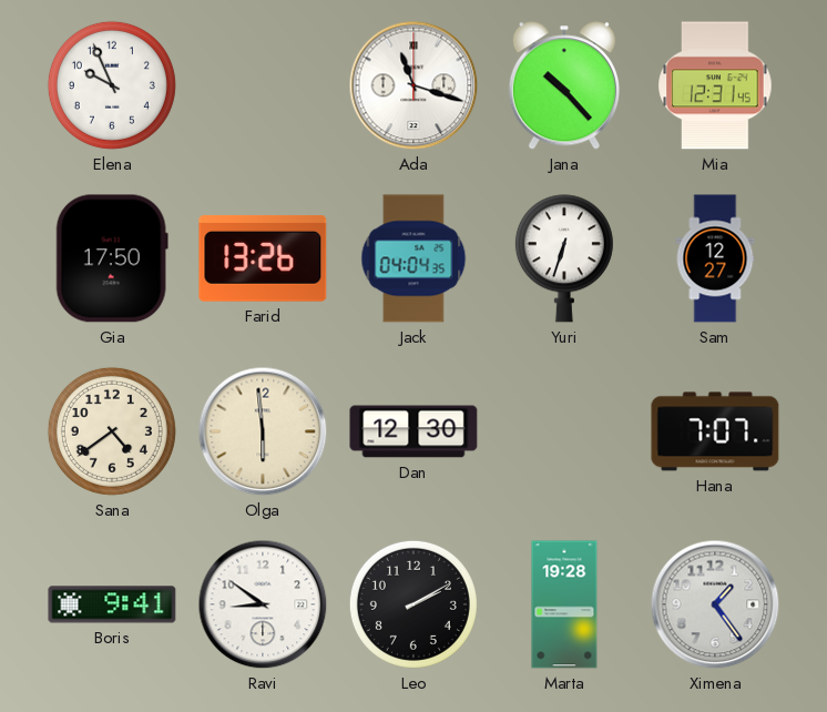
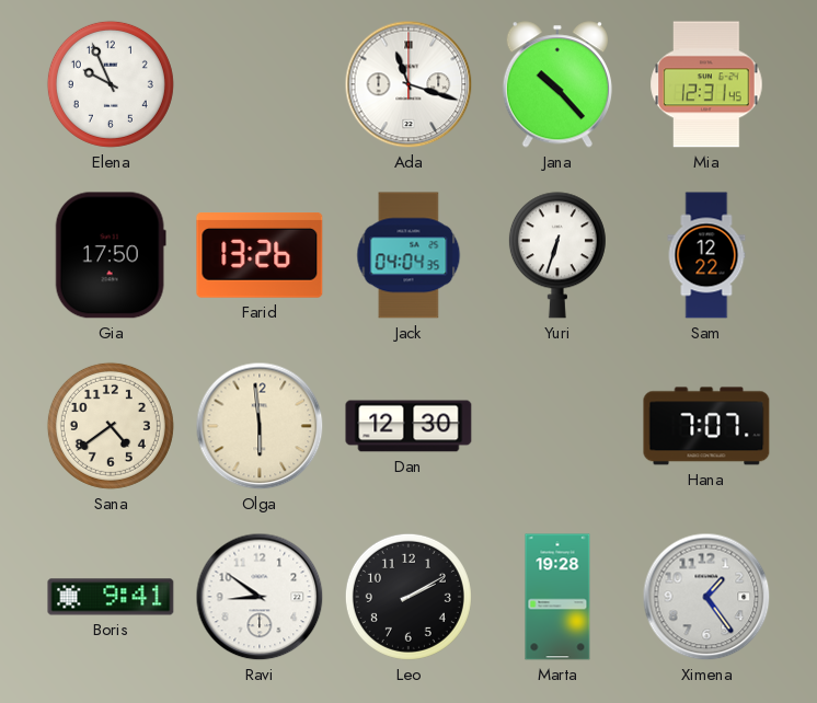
Sam: 12:27 -> 12:22
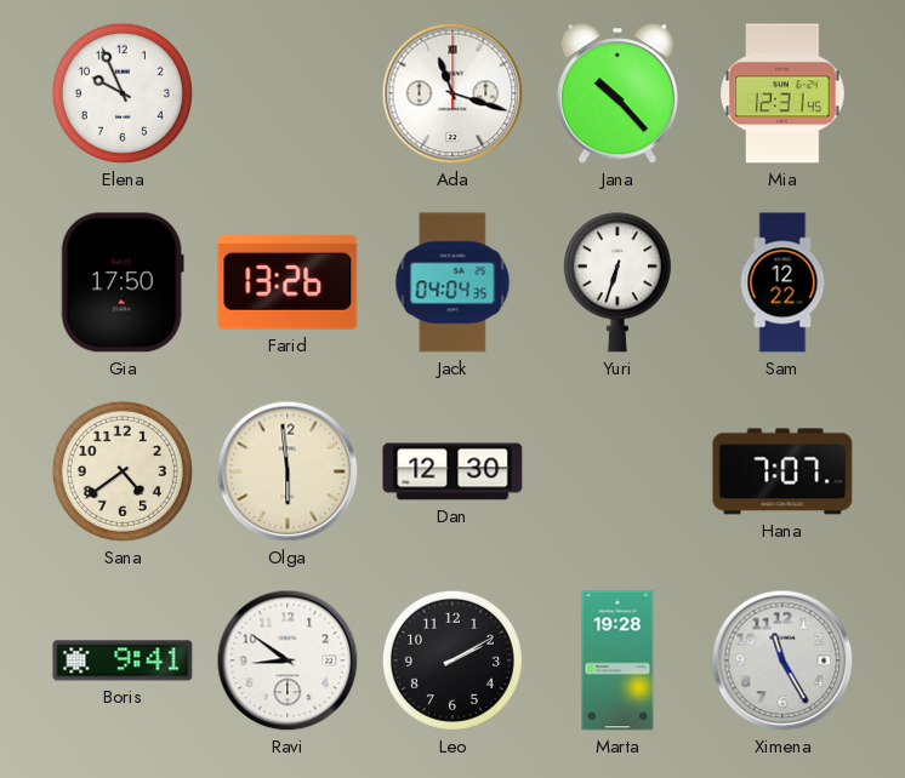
Ximena: 1:24 -> 11:25
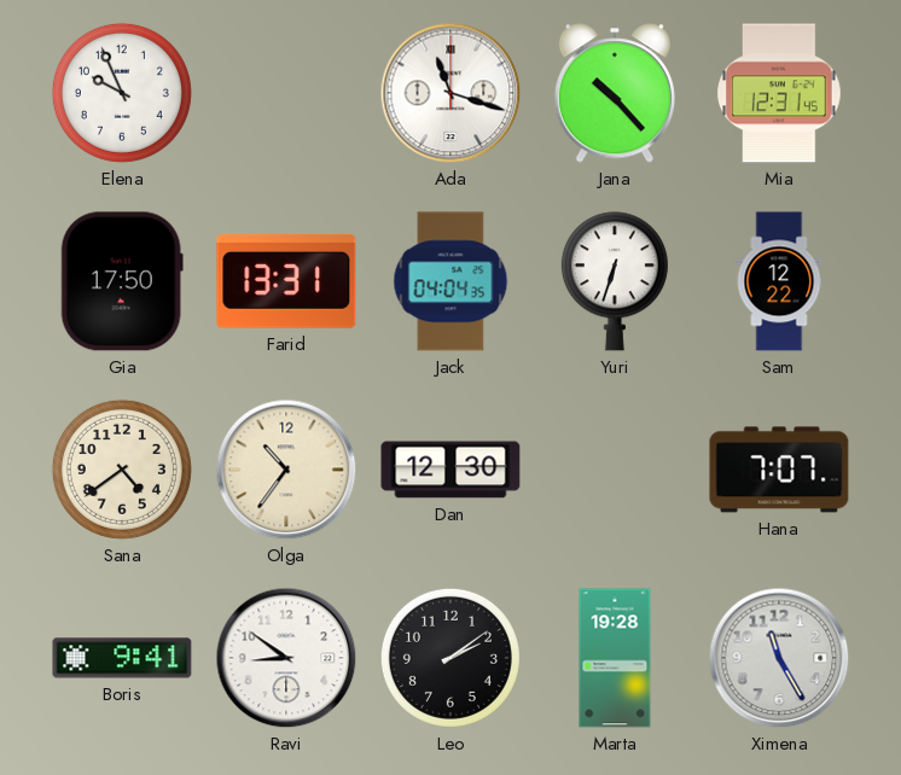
Farid: 13:26 -> 13:31
Olga: 5:59 -> 10:36
Leo: 2:10 -> 2:09
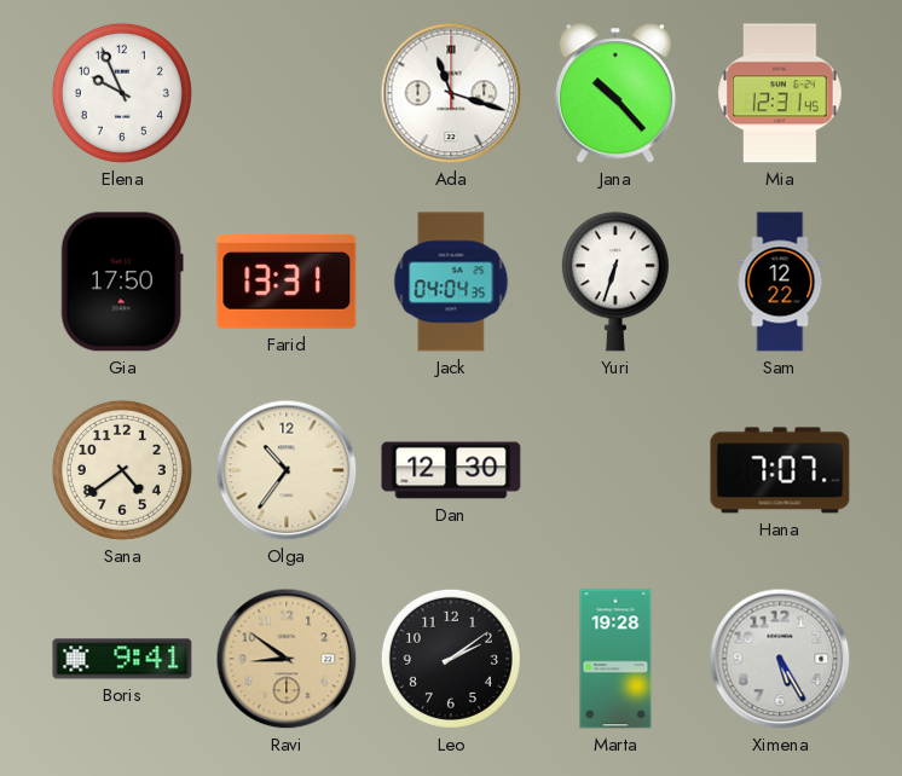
Ravi dial: white -> champagne
Ximena: 11:25 -> 5:25
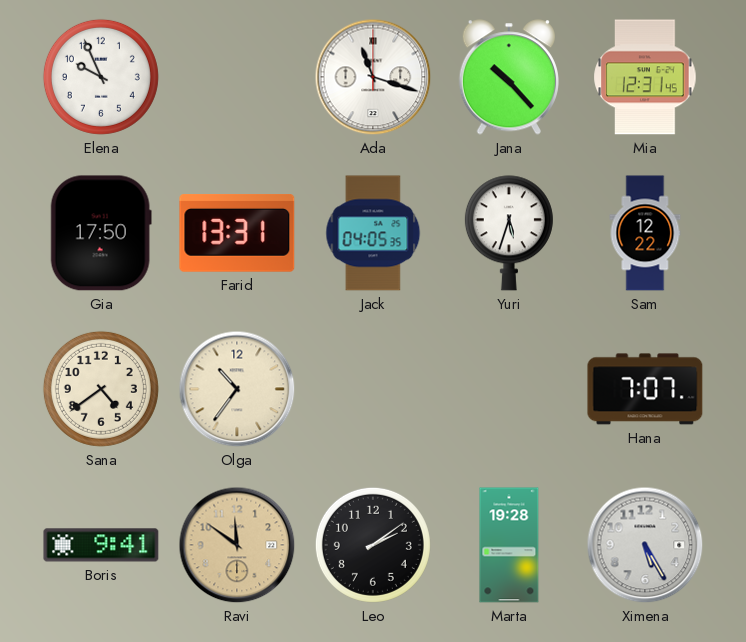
Jack: 04:04 -> 04:05
Yuri: 6:33 -> 5:33
Dan: 12:30 -> none
Ravi: 8:51 -> 11:51
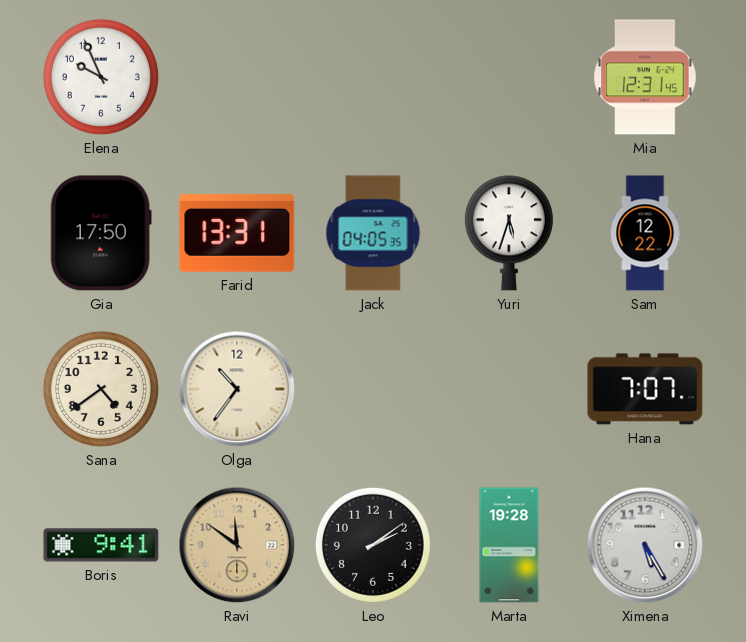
Ada: 11:18 -> none
Jana: 10:23 -> none
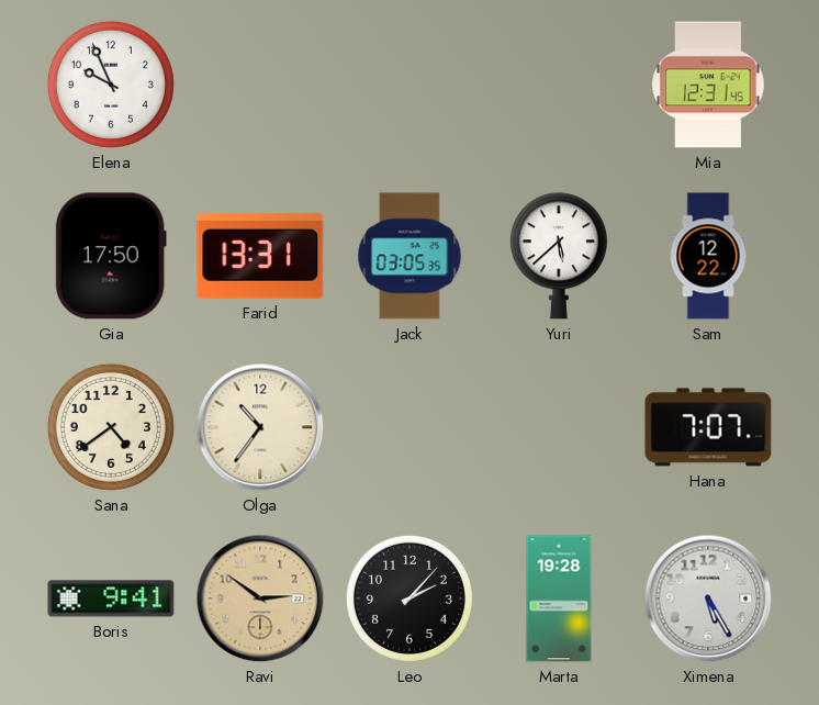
Jack: 04:05 -> 03:05
Yuri: 5:33 -> 5:38
Ravi: 11:51 -> 2:51
Leo: 2:09 -> 2:07
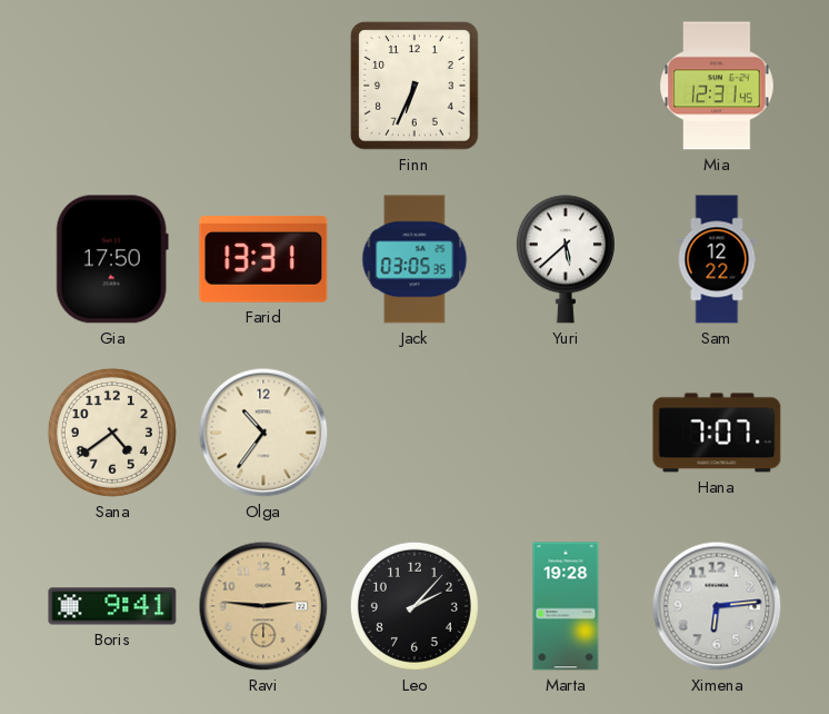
Elena: 9:56 -> none
Finn: none -> 6:34
Ravi: 2:51 -> 2:46
Ximena: 5:25 -> 6:14
